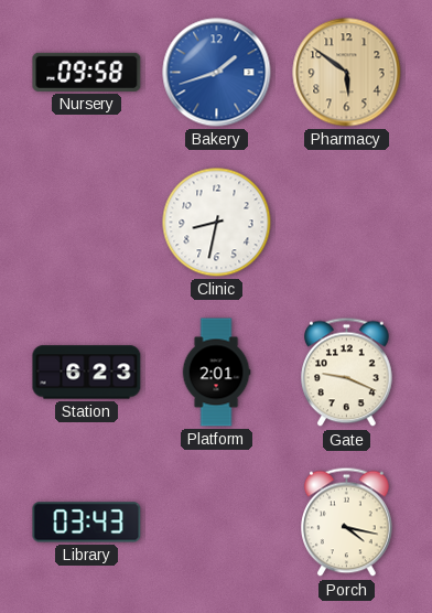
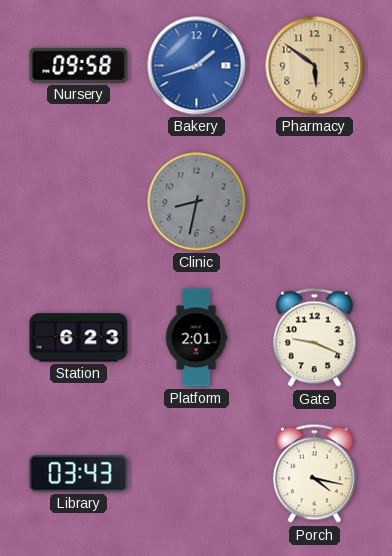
Clinic dial: white -> grey
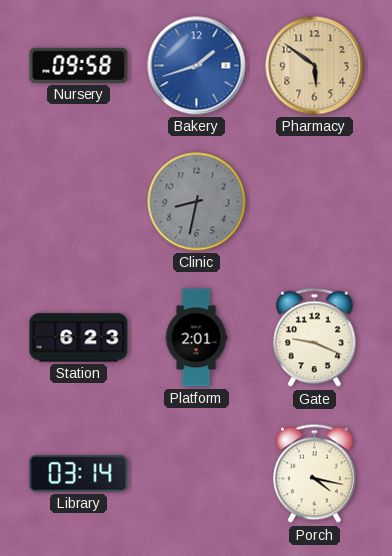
Library: 03:43 -> 03:14
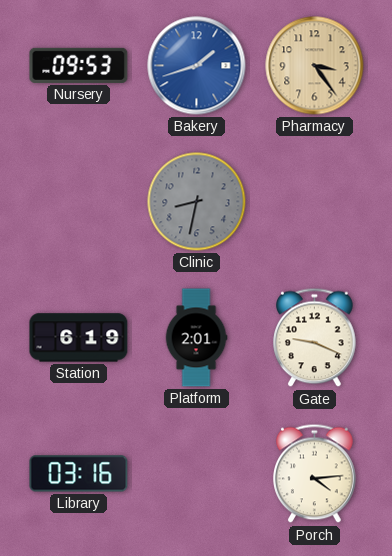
Nursery: 09:58 -> 09:53
Pharmacy: 5:51 -> 3:24
Station: 6:23 -> 6:19
Library: 03:14 -> 03:16
Porch: 4:17 -> 4:14
